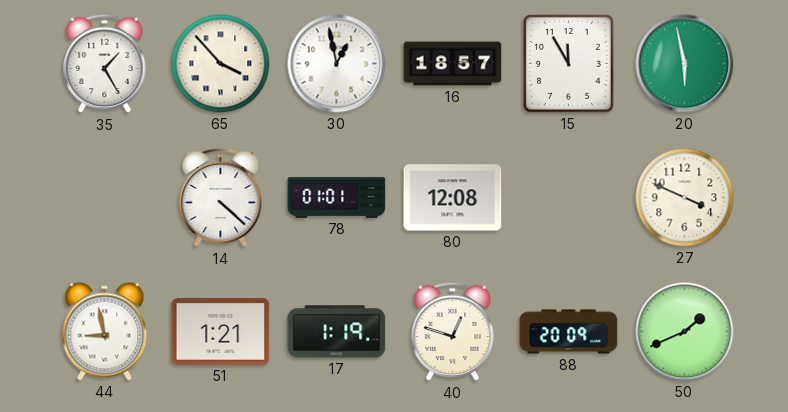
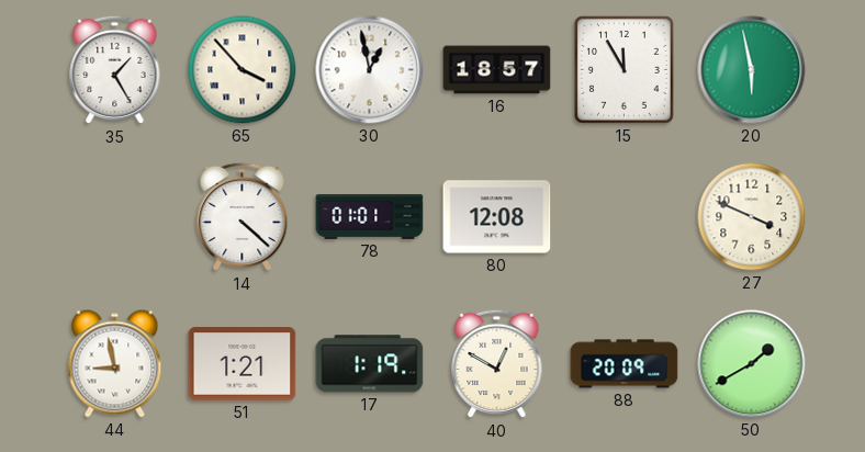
40: 12:48 -> 12:50
50: 1:41 -> 1:40
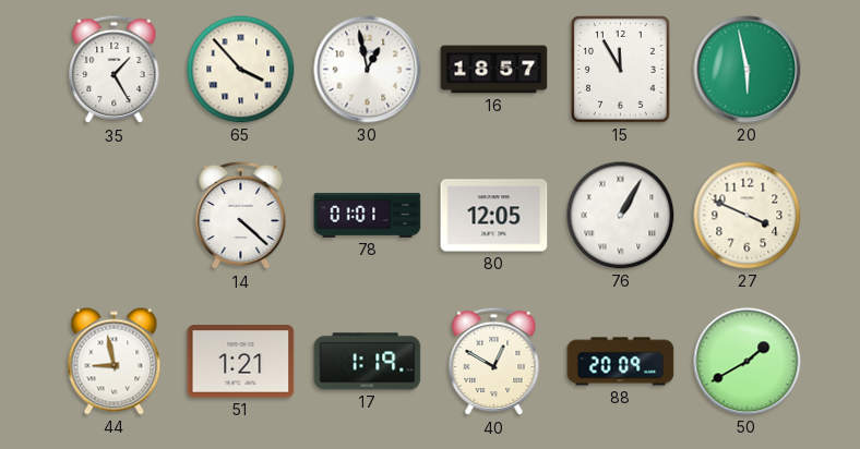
80: 12:08 -> 12:05
76: none -> 1:05
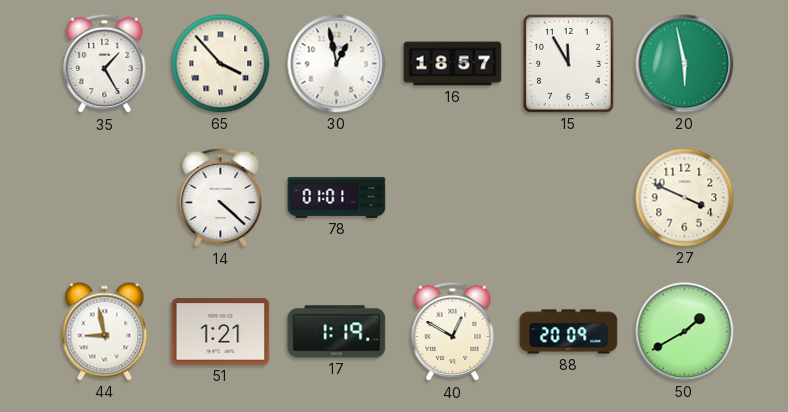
80: 12:05 -> none
76: 1:05 -> none
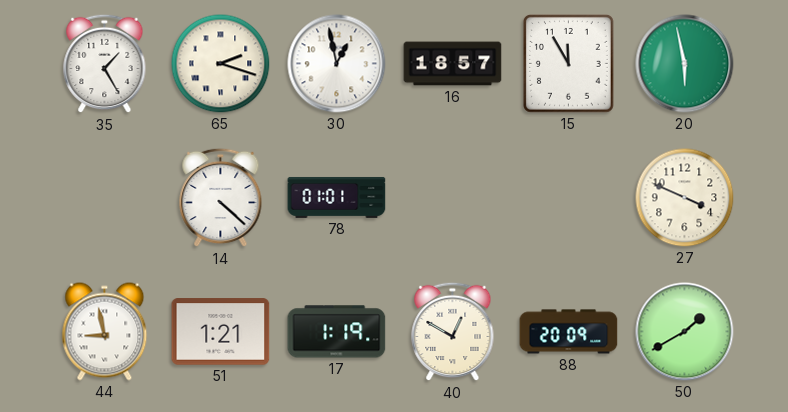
65: 3:53 -> 2:18
